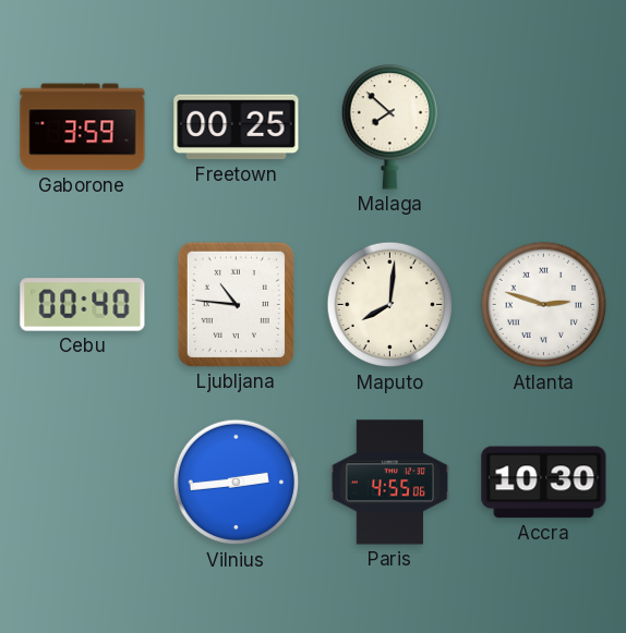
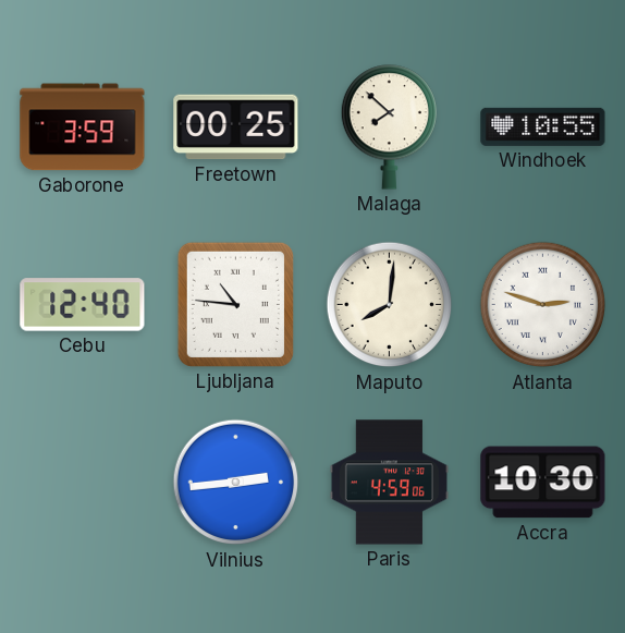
Windhoek: none -> 10:55
Cebu: 00:40 -> 12:40
Paris: 4:55 -> 4:59
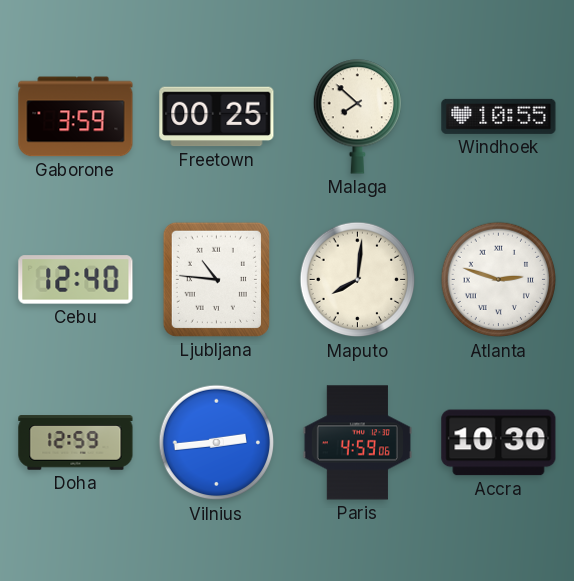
Doha: none -> 12:59
